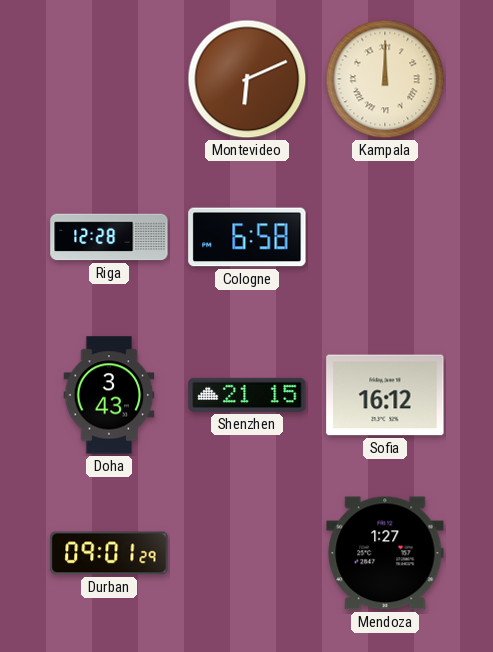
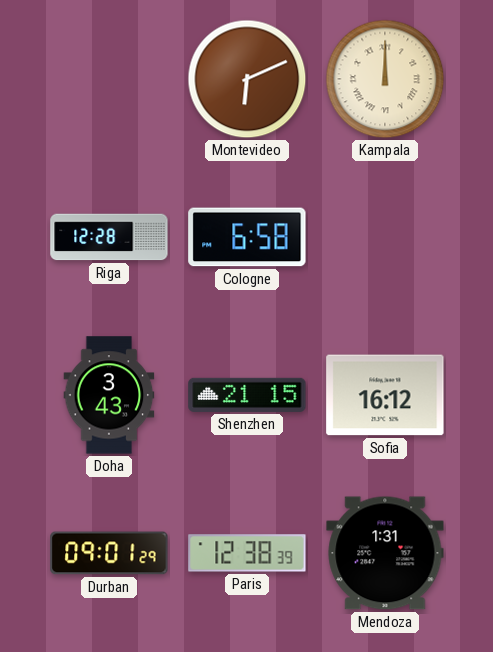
Paris: none -> 12:38
Mendoza: 1:27 -> 1:31
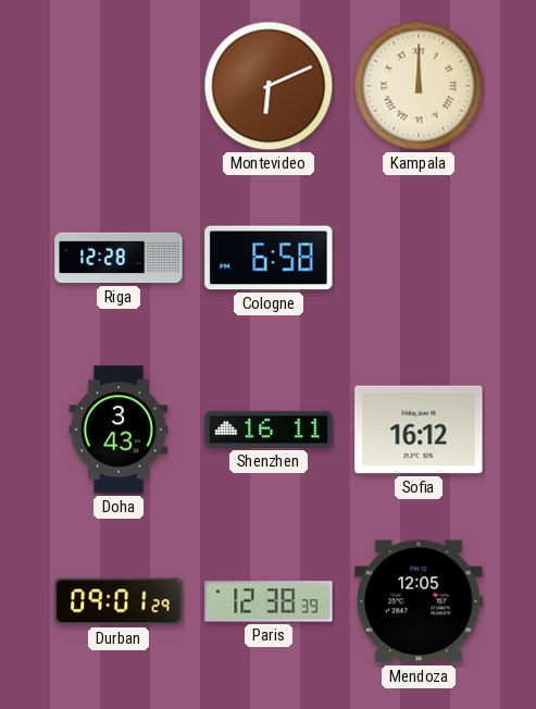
Shenzhen: 21:15 -> 16:11
Mendoza: 1:31 -> 12:05
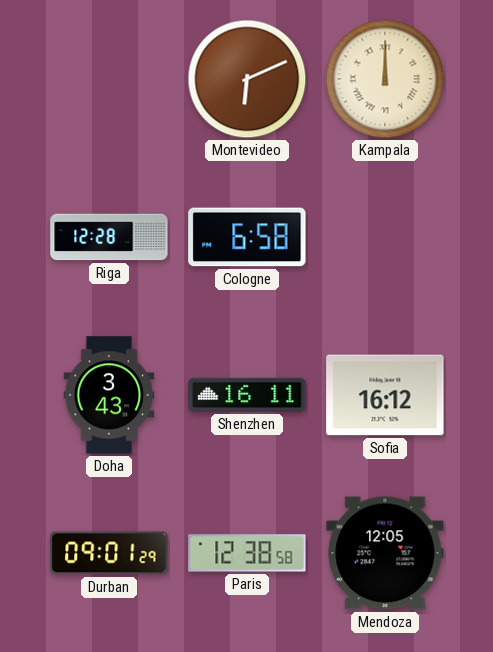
Paris: 12:38:39 -> 12:38:58
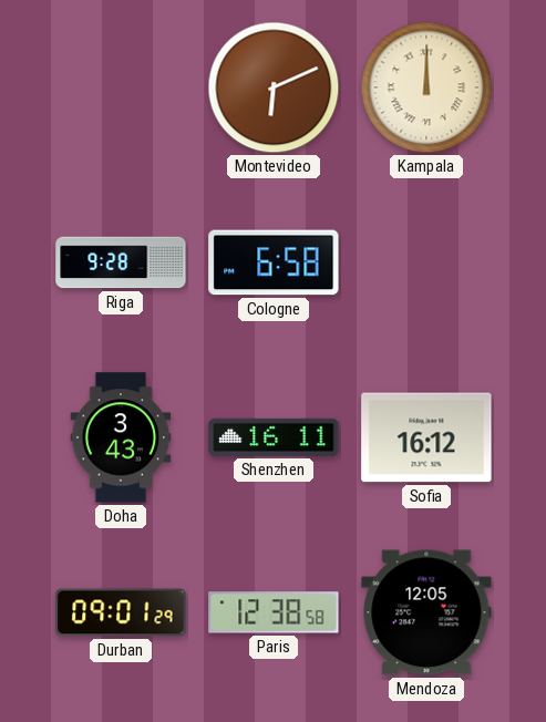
Riga: 12:28 -> 9:28
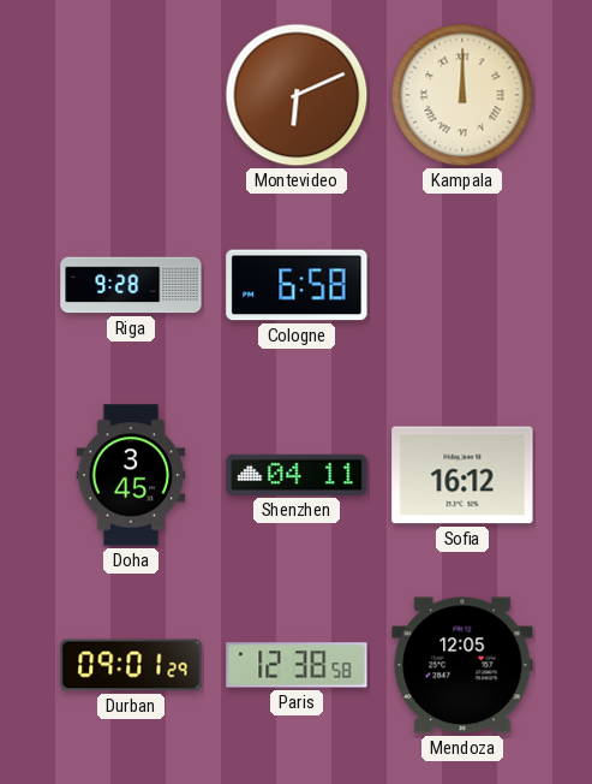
Doha: 3:43 -> 3:45
Shenzhen: 16:11 -> 04:11
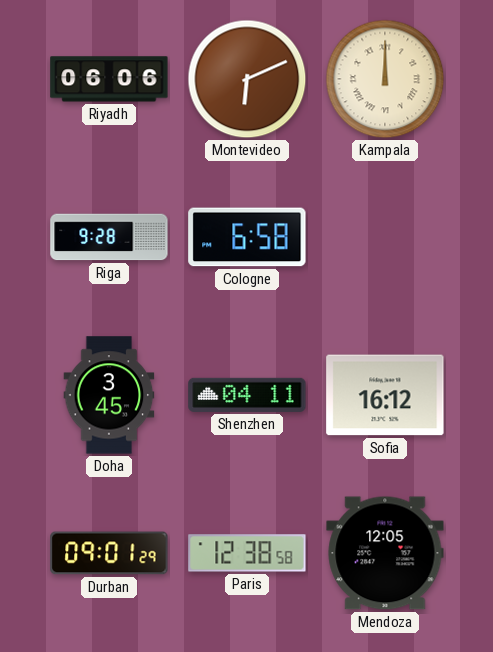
Riyadh: none -> 06:06
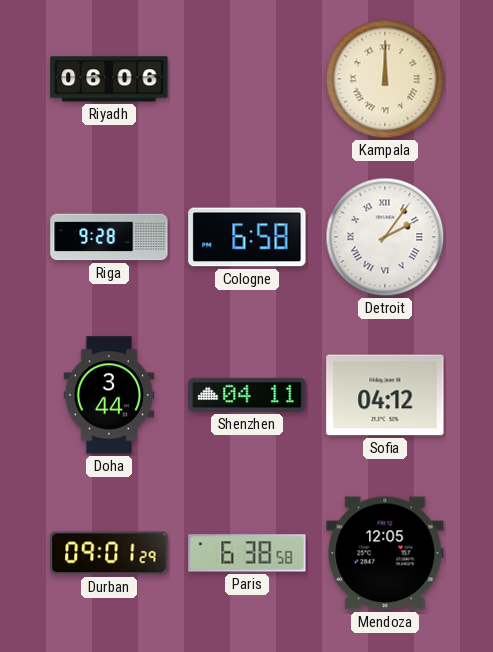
Montevideo: 6:11 -> none
Detroit: none -> 2:06
Doha: 3:45 -> 3:44
Sofia: 16:12 -> 04:12
Paris: 12:38 -> 6:38
